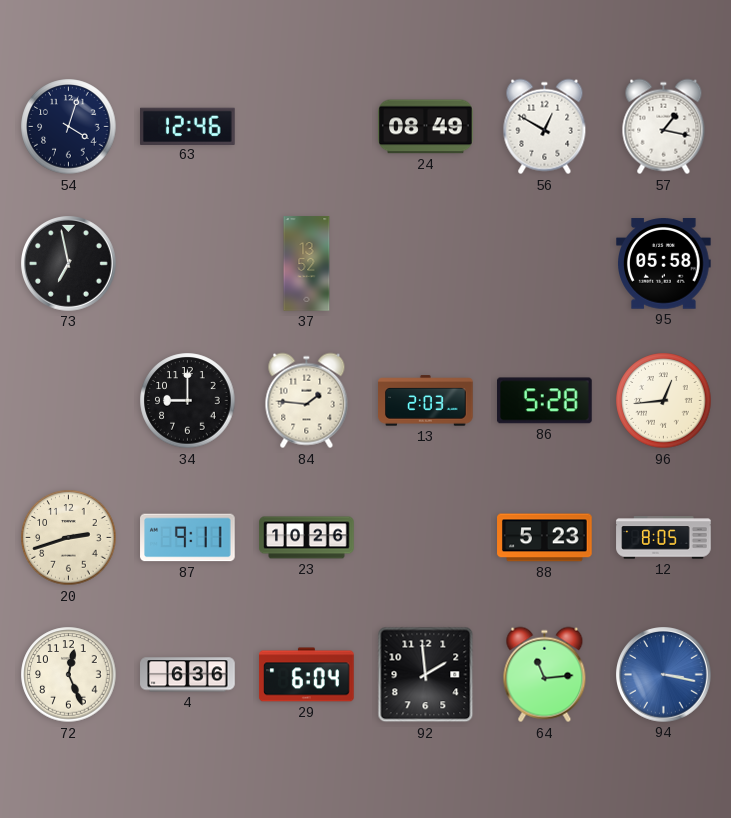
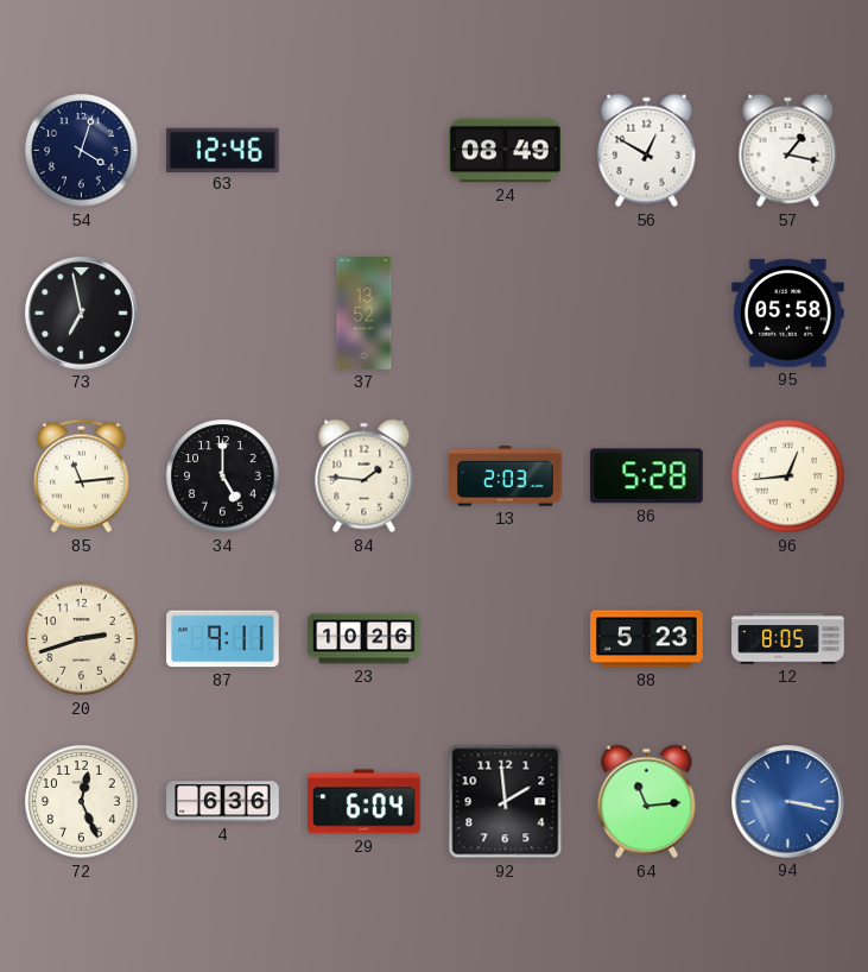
85: none -> 11:14
34: 9:00 -> 5:00
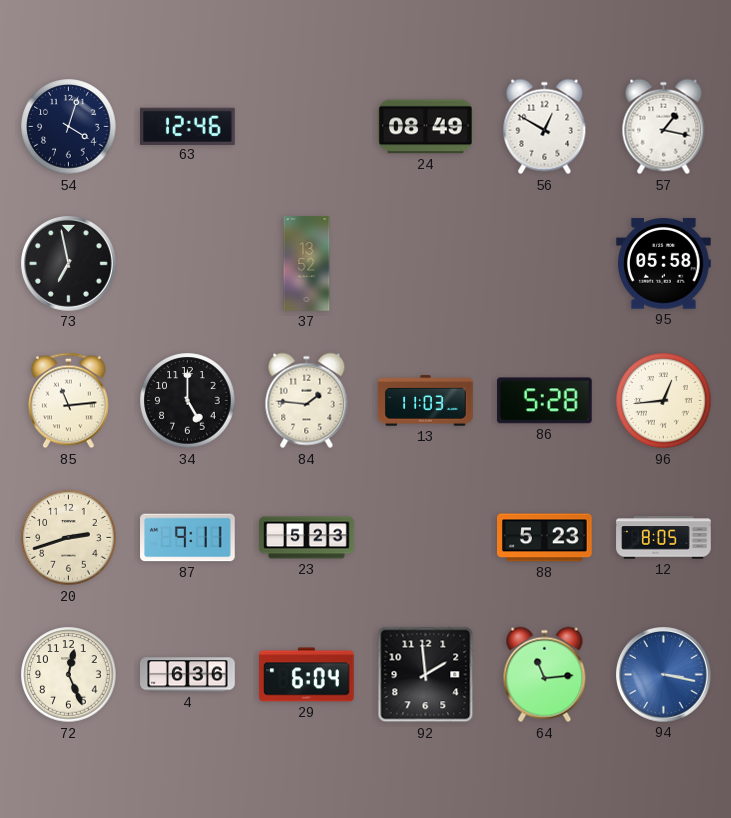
13: 2:03 -> 11:03
23: 10:26 -> 5:23
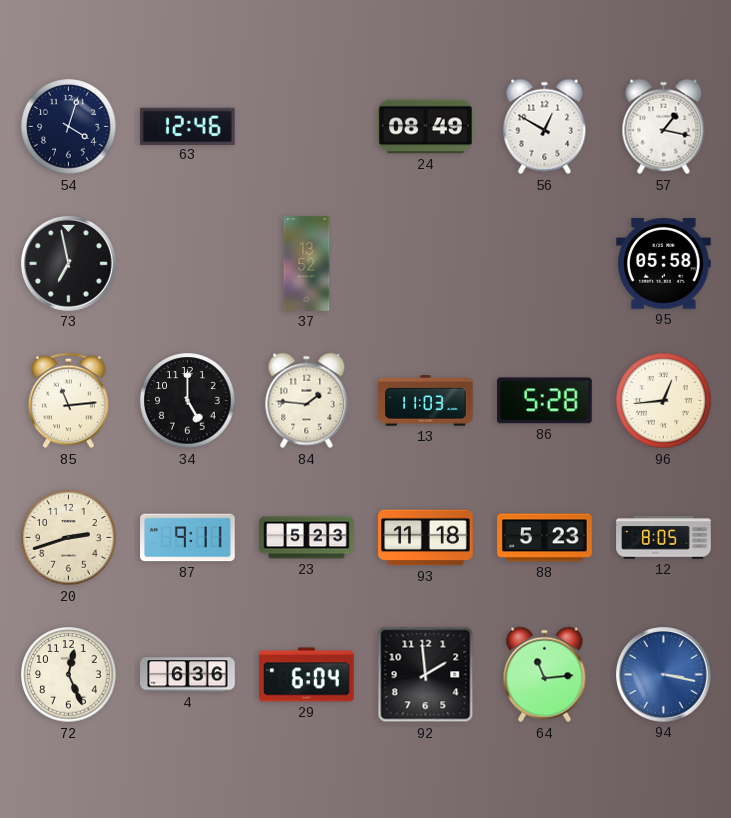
93: none -> 11:18
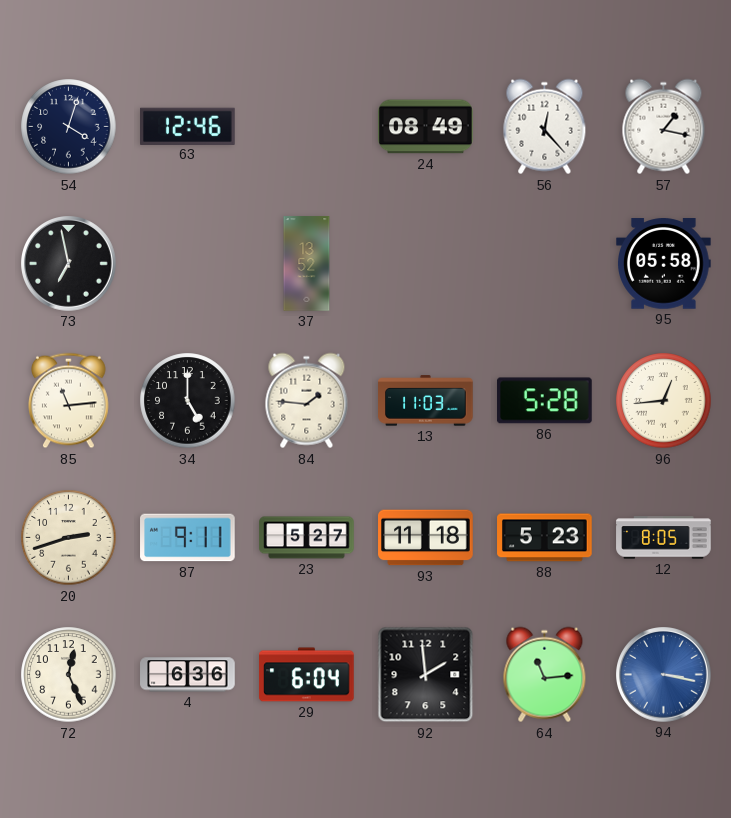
56: 12:50 -> 12:23
23: 5:23 -> 5:27
